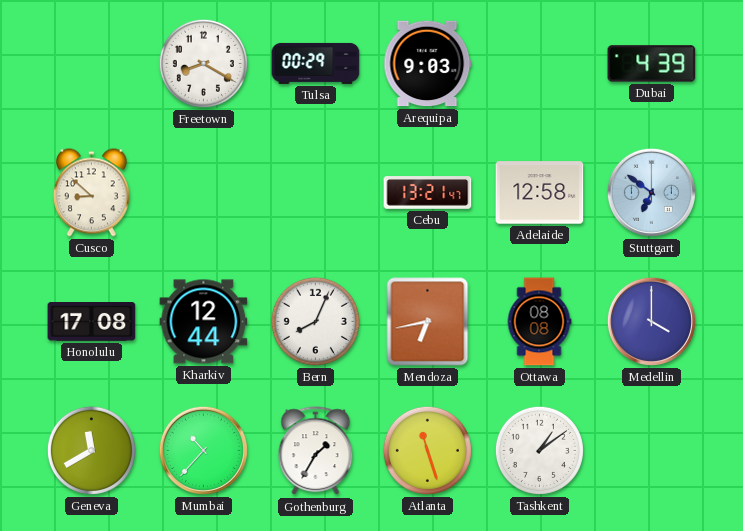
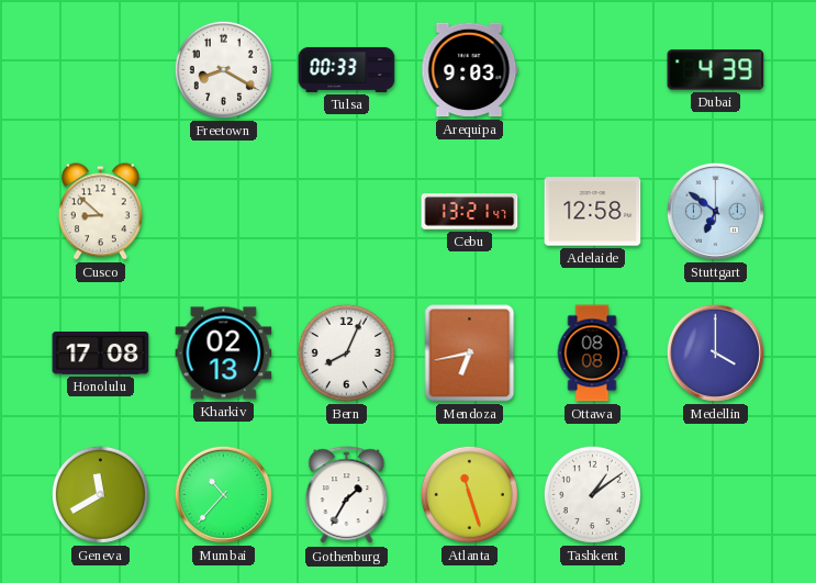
Tulsa: 00:29 -> 00:33
Kharkiv: 12:44 -> 02:13
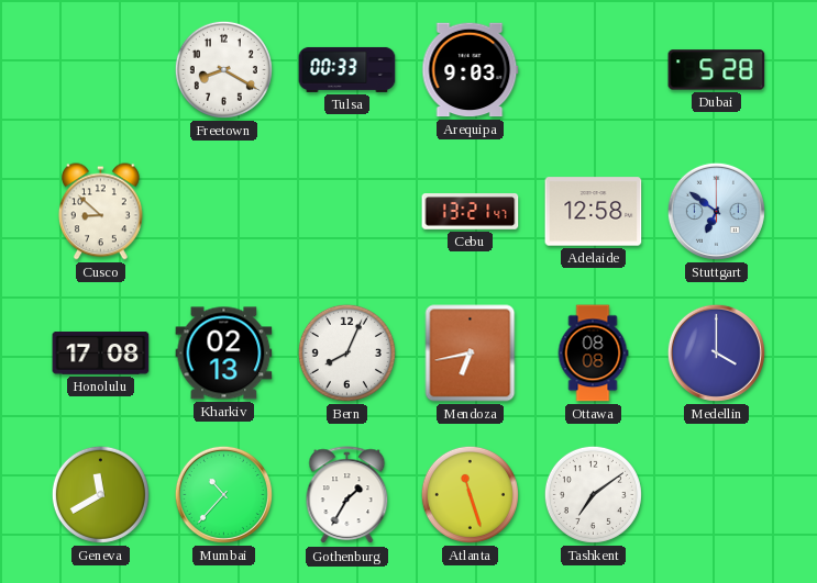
Dubai: 4:39 -> 5:28
Tashkent: 1:09 -> 7:09
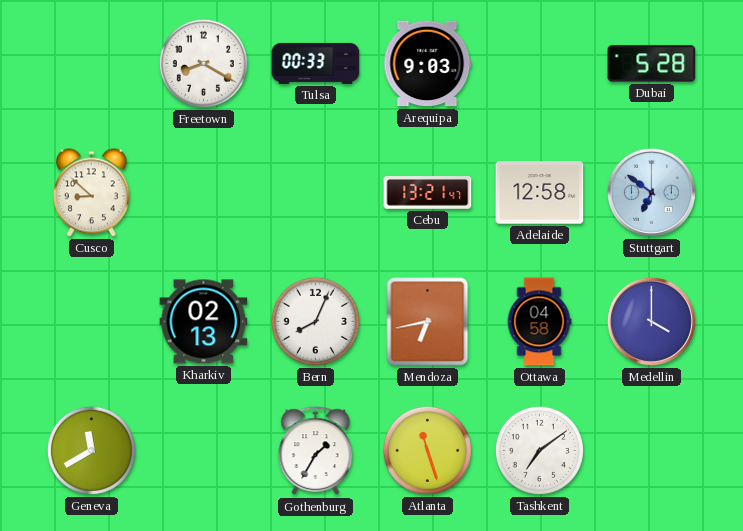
Honolulu: 17:08 -> none
Ottawa: 08:08 -> 04:58
Mumbai: 10:37 -> none
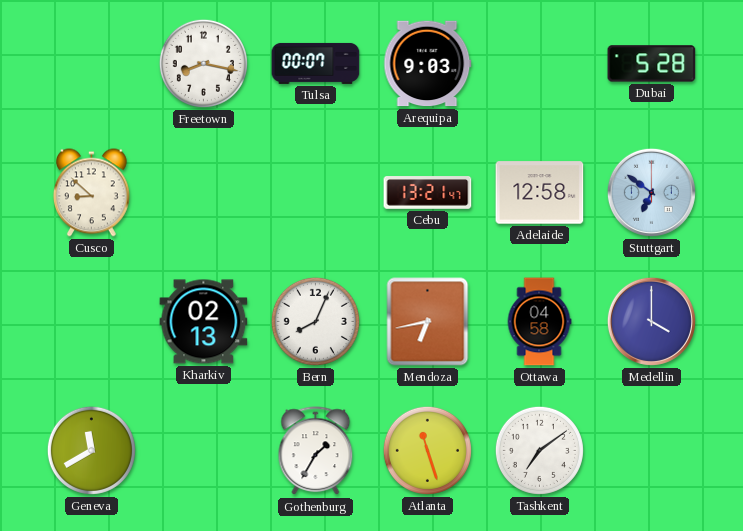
Freetown: 8:20 -> 8:17
Tulsa: 00:33 -> 00:07
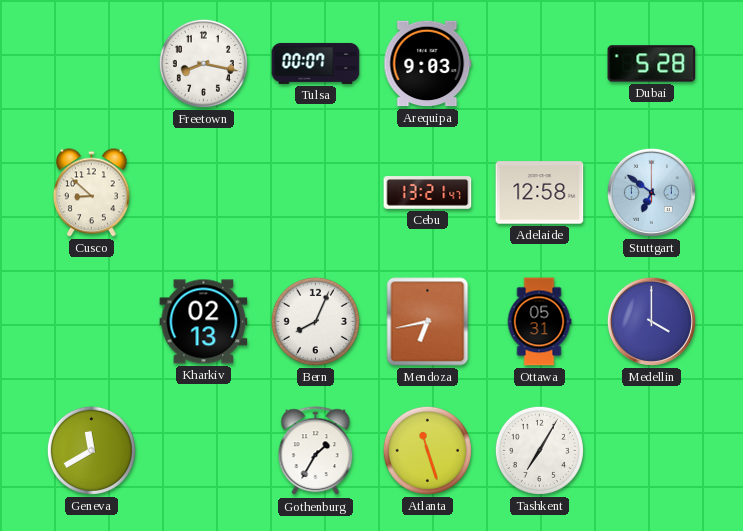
Ottawa: 04:58 -> 05:31
Tashkent: 7:09 -> 7:05
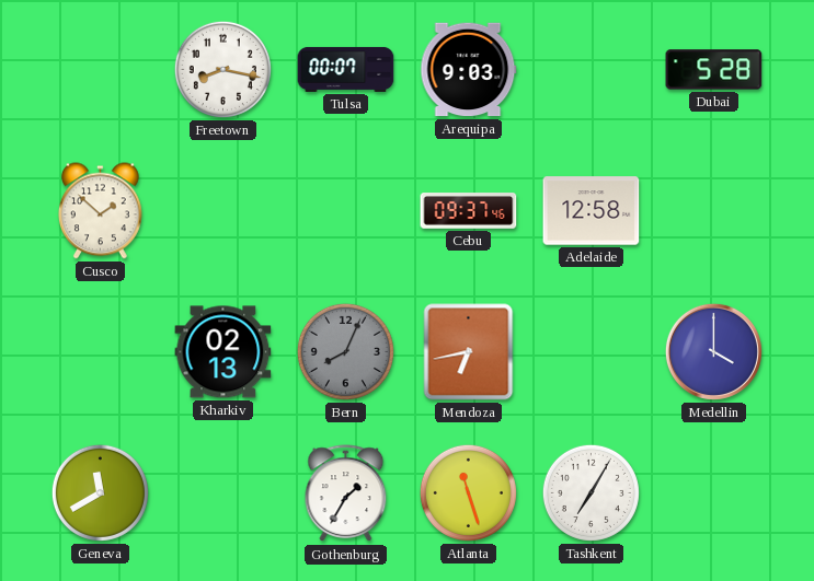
Cusco: 8:52 -> 1:52
Cebu: 13:21 -> 09:37
Stuttgart: 6:51 -> none
Bern dial: white -> grey
Ottawa: 05:31 -> none
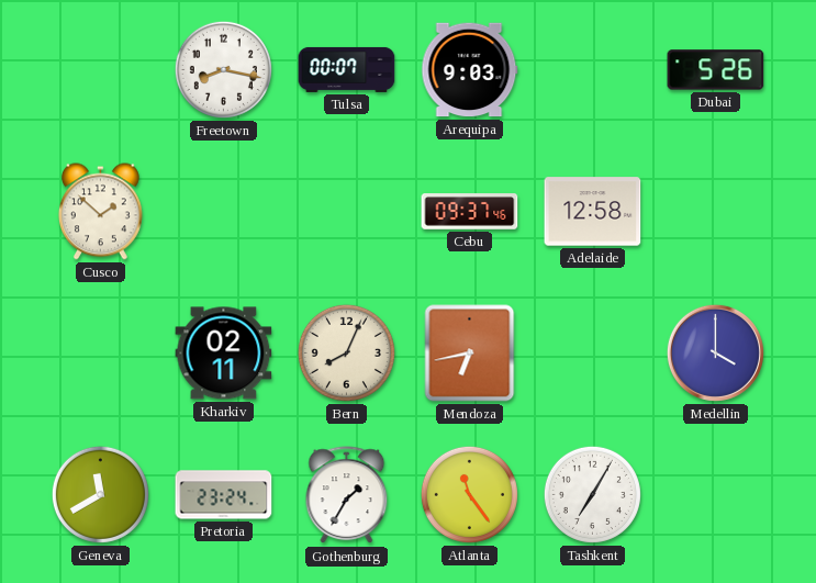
Dubai: 5:28 -> 5:26
Kharkiv: 02:13 -> 02:11
Bern dial: grey -> cream
Pretoria: none -> 23:24
Atlanta: 11:27 -> 11:24
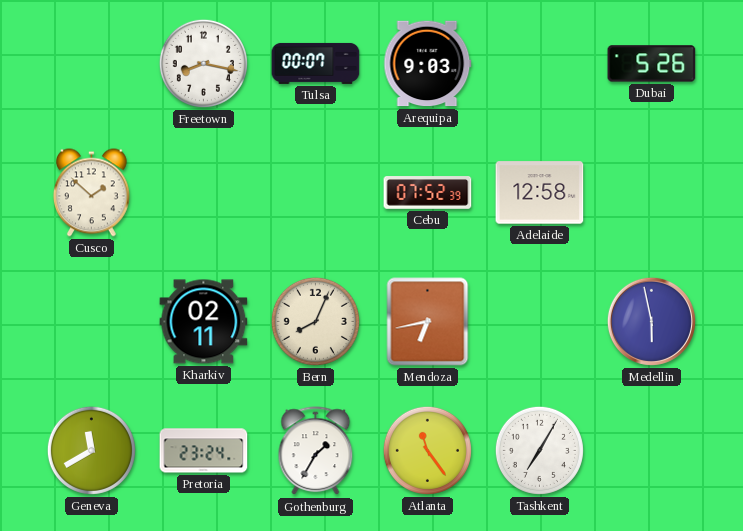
Cebu: 09:37 -> 07:52
Medellin: 4:00 -> 5:58
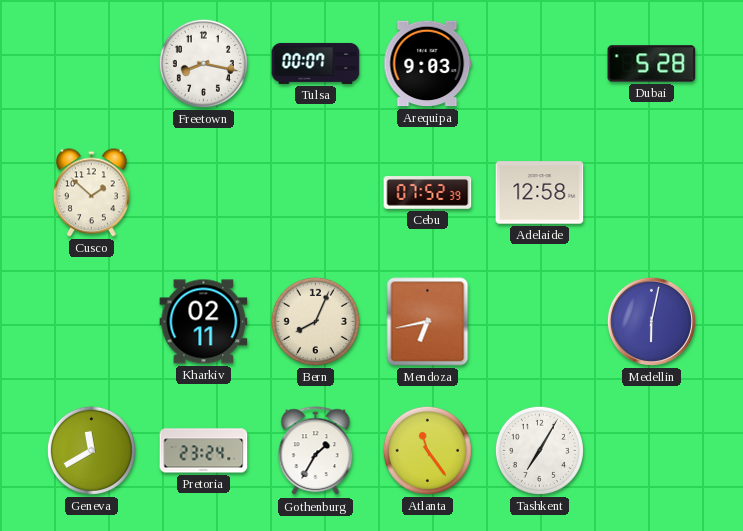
Dubai: 5:26 -> 5:28
Medellin: 5:58 -> 6:02
